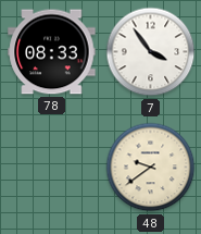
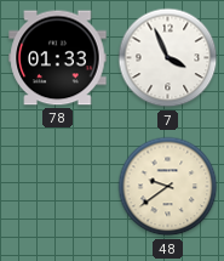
78: 08:33 -> 01:33
7: 3:54 -> 3:56
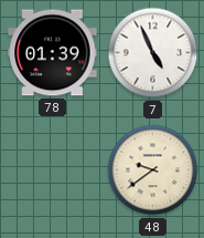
78: 01:33 -> 01:39
7: 3:56 -> 4:56
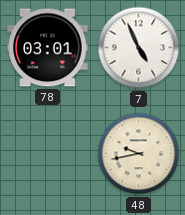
78: 01:39 -> 03:01
48: 9:39 -> 9:43
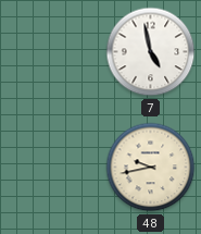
78: 03:01 -> none
7: 4:56 -> 4:58
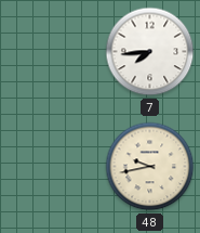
7: 4:58 -> 7:44
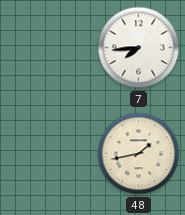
48: 9:43 -> 1:43
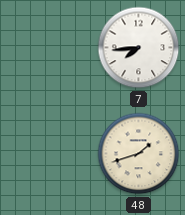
48: 1:43 -> 1:42
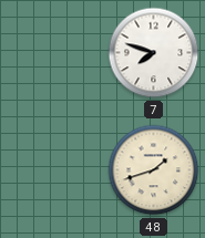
7: 7:44 -> 7:48
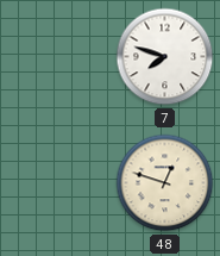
48: 1:42 -> 12:48
